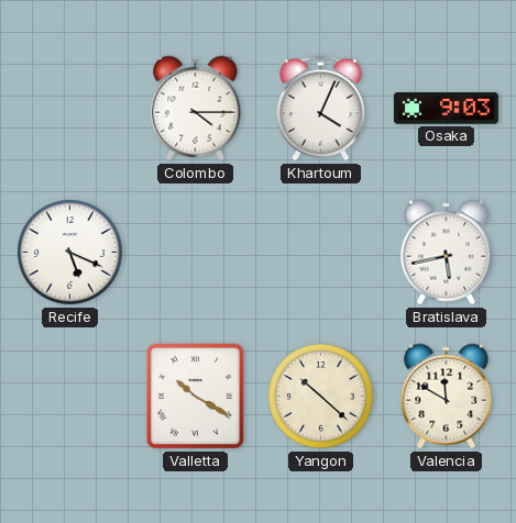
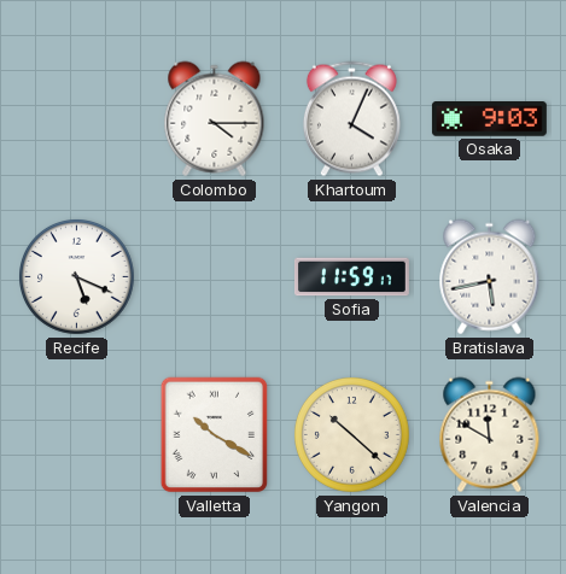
Sofia: none -> 11:59
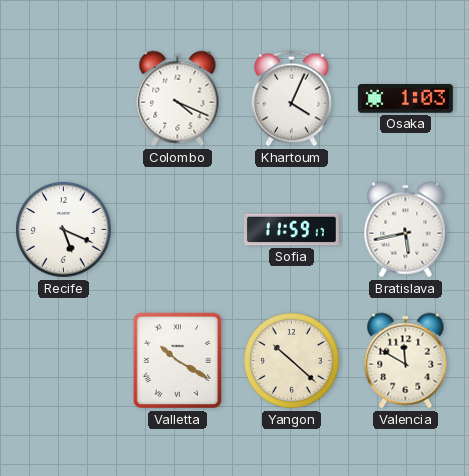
Colombo: 4:15 -> 4:19
Osaka: 9:03 -> 1:03
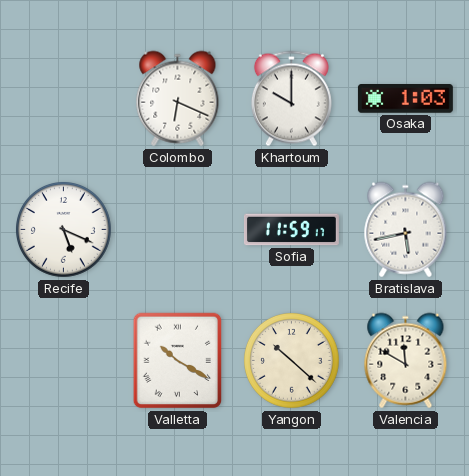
Colombo: 4:19 -> 6:19
Khartoum: 4:04 -> 10:00
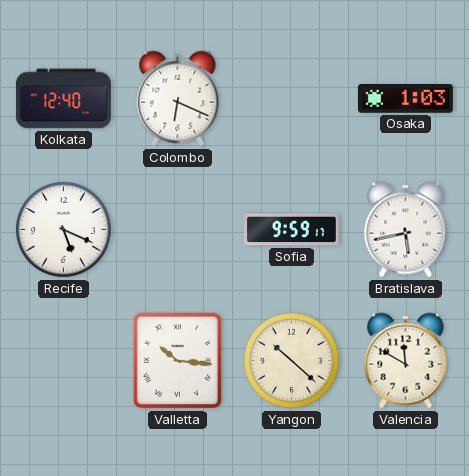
Kolkata: none -> 12:40
Khartoum: 10:00 -> none
Sofia: 11:59 -> 9:59
Valletta: 10:20 -> 10:16
